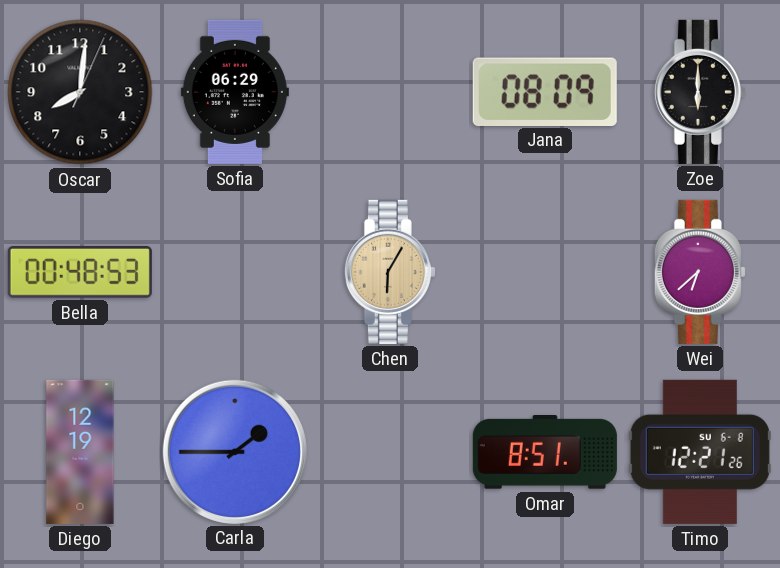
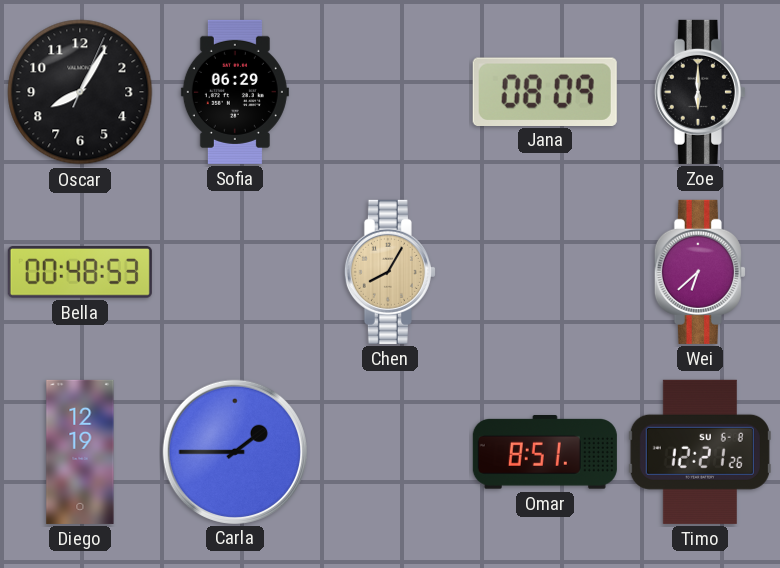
Oscar: 8:01 -> 8:05
Chen: 6:05 -> 8:05
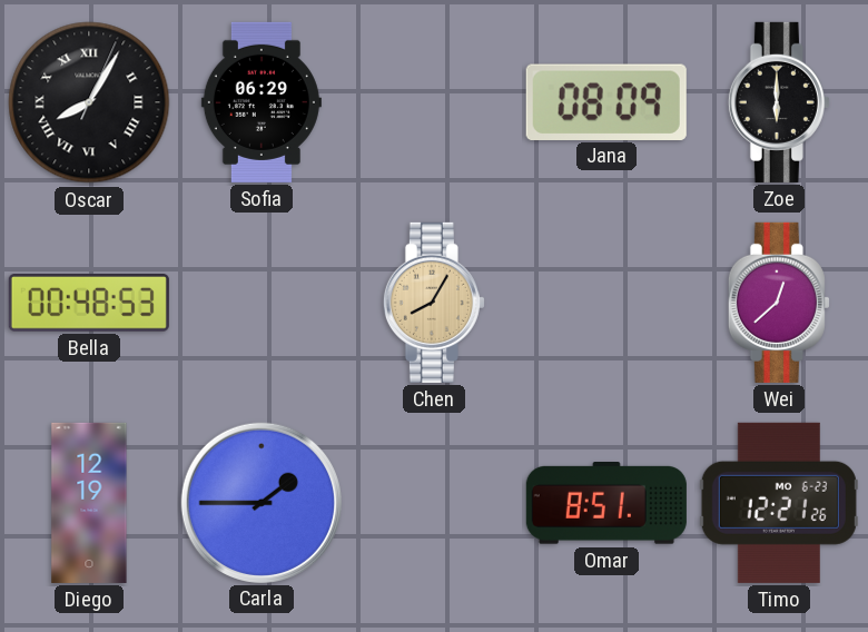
Oscar numerals: Arabic -> Roman
Wei: 6:38 -> 12:38
Timo date: SU 6-8 -> MO 6-23
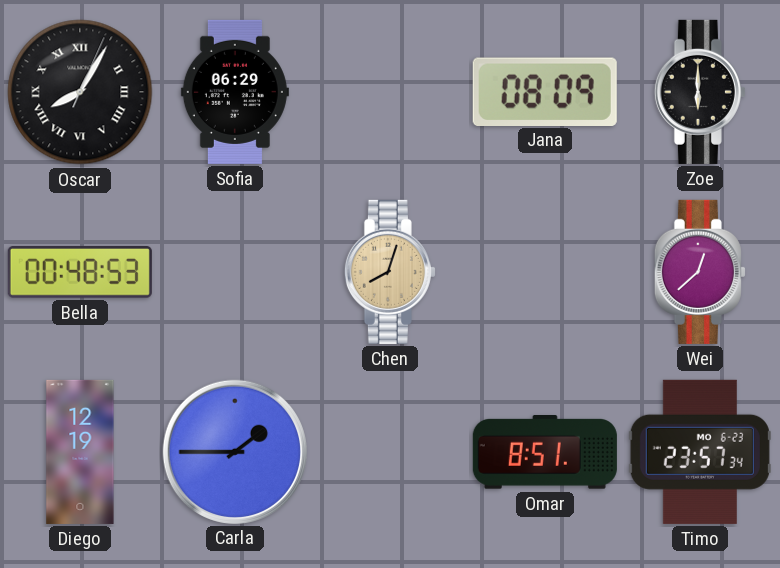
Chen: 8:05 -> 8:03
Timo: 12:21 -> 23:57
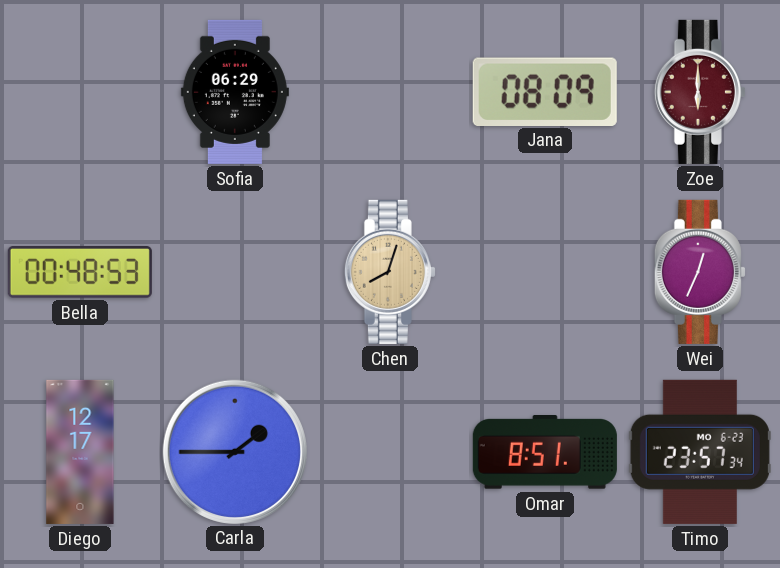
Oscar: 8:05 -> none
Zoe dial: black -> burgundy
Wei: 12:38 -> 12:34
Diego: 12:19 -> 12:17
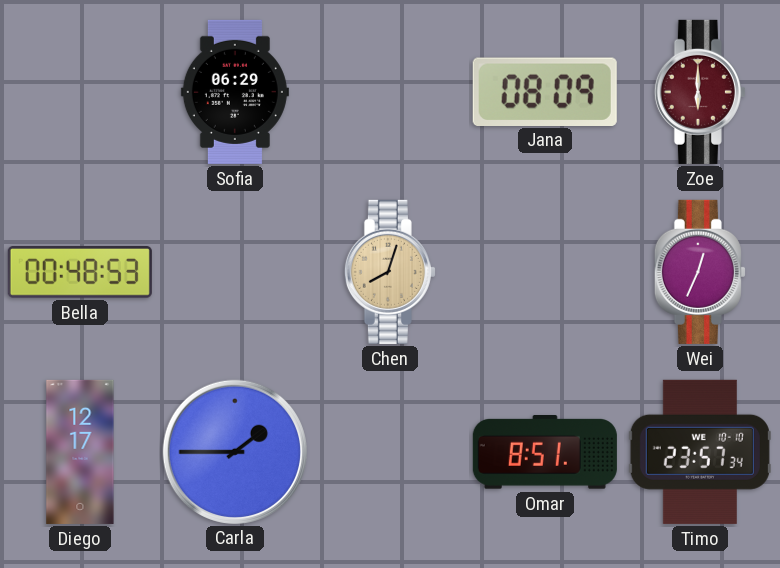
Timo date: MO 6-23 -> WE 10-10
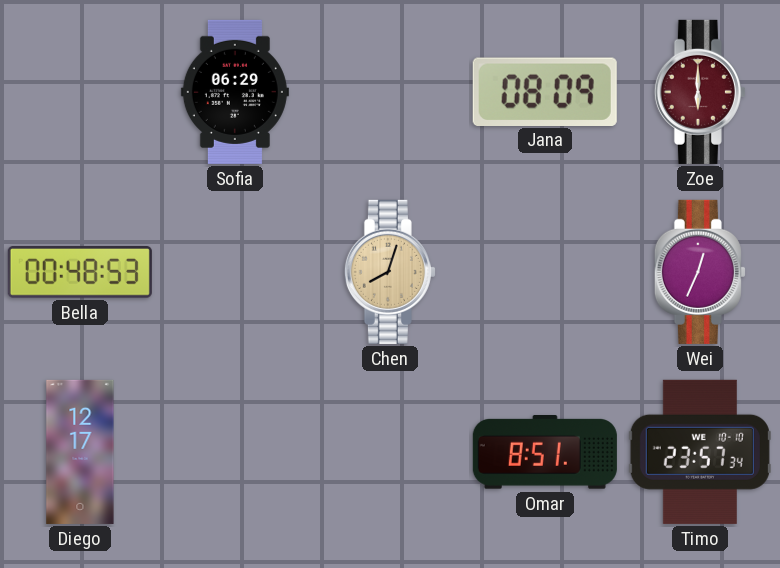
Carla: 1:45 -> none
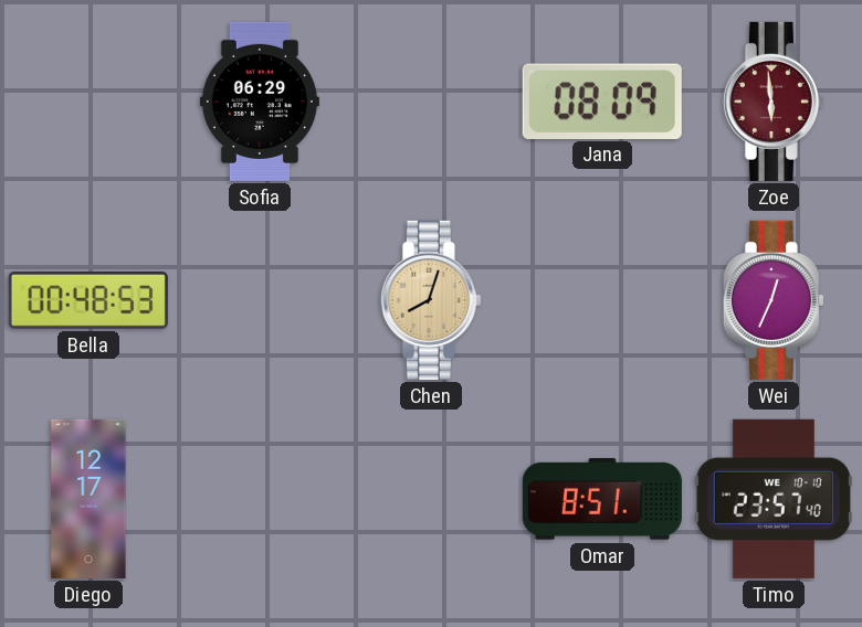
Zoe: 6:00 -> 5:59
Timo: 23:57:34 -> 23:57:40
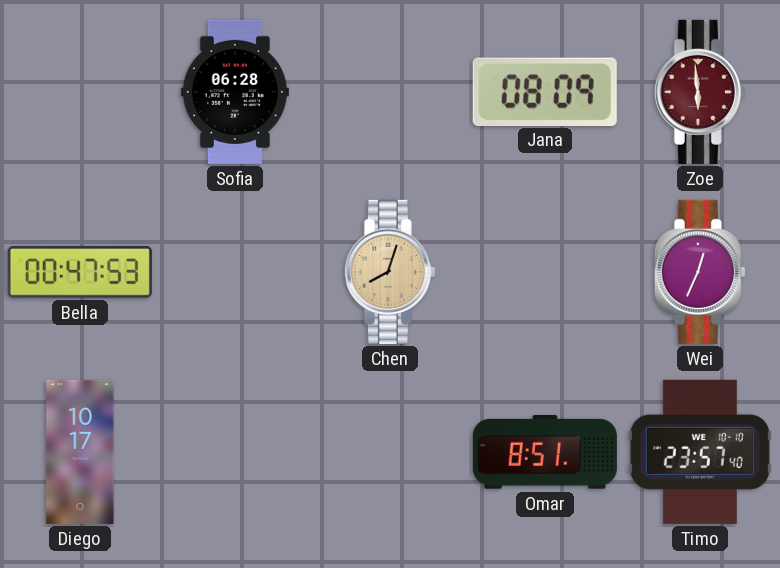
Sofia: 06:29 -> 06:28
Bella: 00:48 -> 00:47
Diego: 12:17 -> 10:17
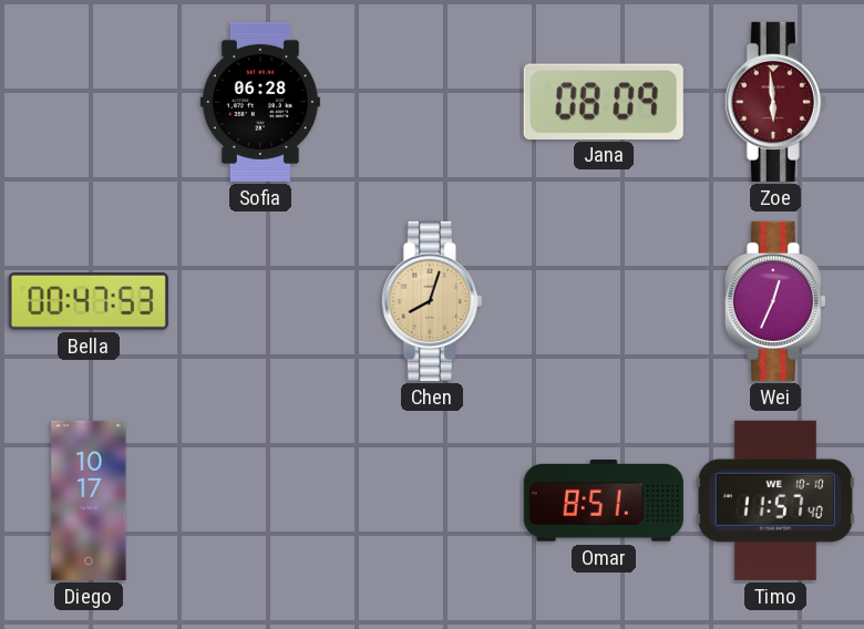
Timo: 23:57 -> 11:57
